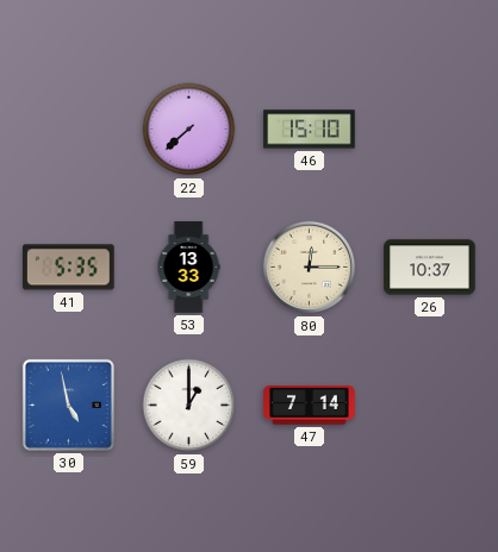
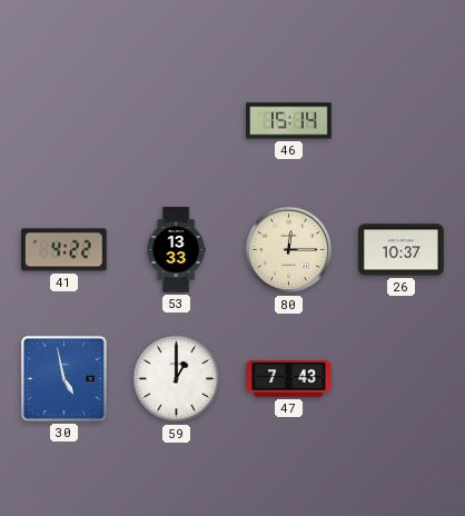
22: 7:38 -> none
46: 15:10 -> 15:14
41: 5:35 -> 4:22
47: 7:14 -> 7:43
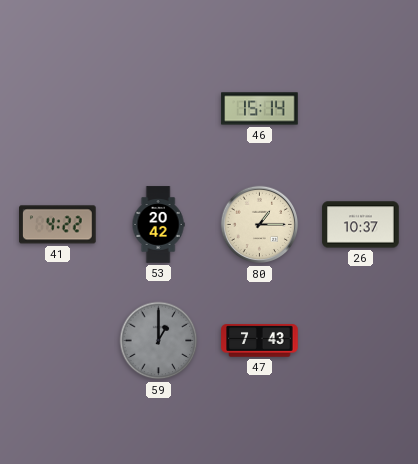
53: 13:33 -> 20:42
80: 12:15 -> 1:15
30: 4:58 -> none
59 dial: white -> grey
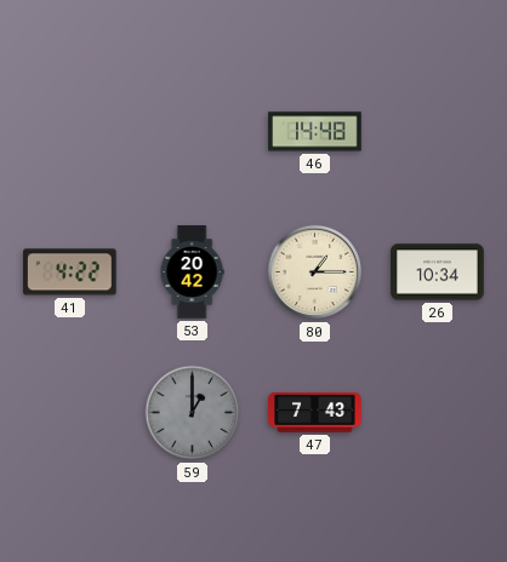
46: 15:14 -> 14:48
26: 10:37 -> 10:34
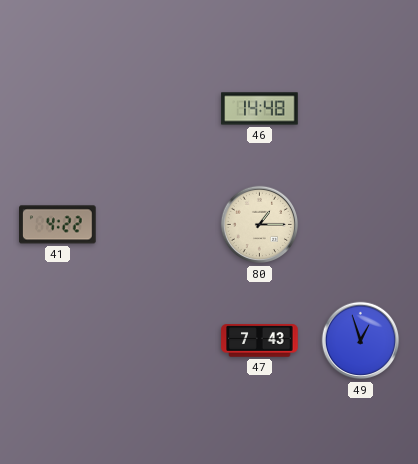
53: 20:42 -> none
26: 10:34 -> none
59: 1:00 -> none
49: none -> 12:57
